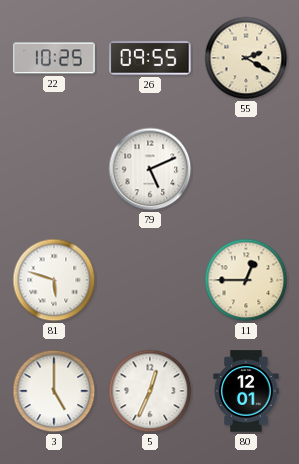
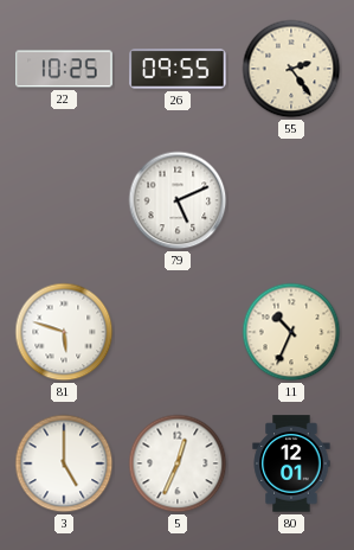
55: 2:20 -> 2:24
11: 12:45 -> 10:34
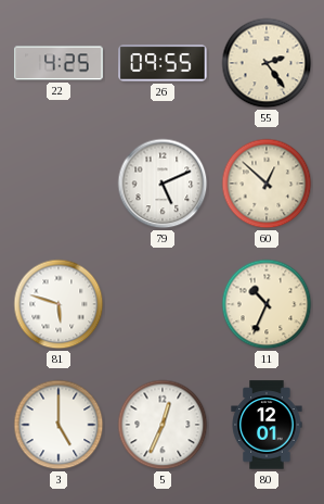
22: 10:25 -> 4:25
60: none -> 12:52
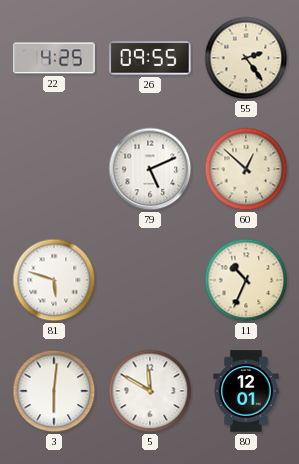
3: 5:00 -> 6:01
5: 12:34 -> 11:50
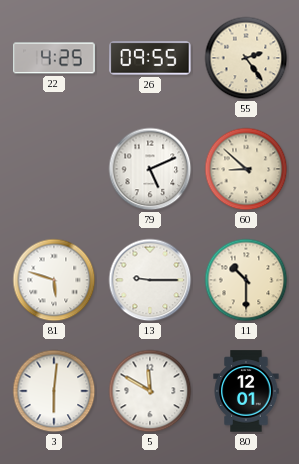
60: 12:52 -> 8:52
13: none -> 9:15
11: 10:34 -> 10:30
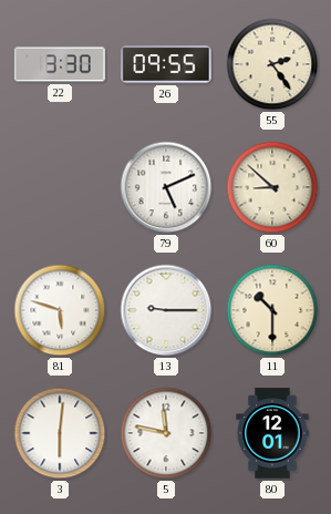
22: 4:25 -> 3:30
5: 11:50 -> 11:47
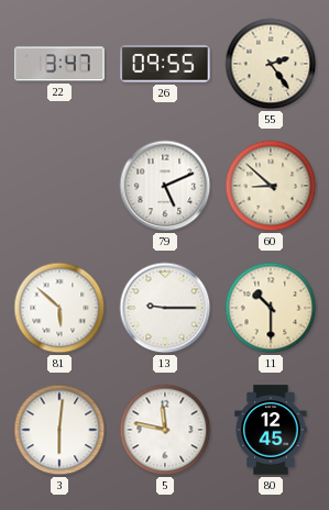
22: 3:30 -> 3:47
81: 5:48 -> 5:52
80: 12:01 -> 12:45
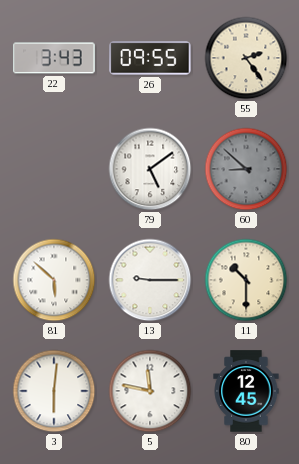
22: 3:47 -> 3:43
79: 5:11 -> 5:09
60 dial: cream -> grey
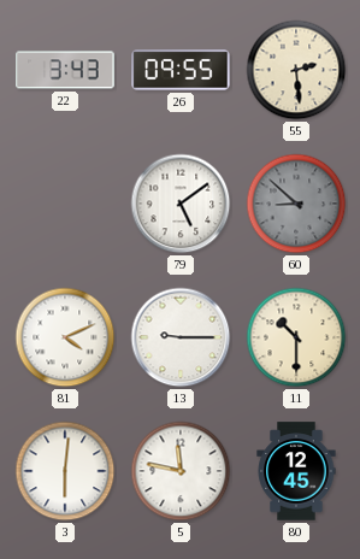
55: 2:24 -> 2:29
81: 5:52 -> 4:11
